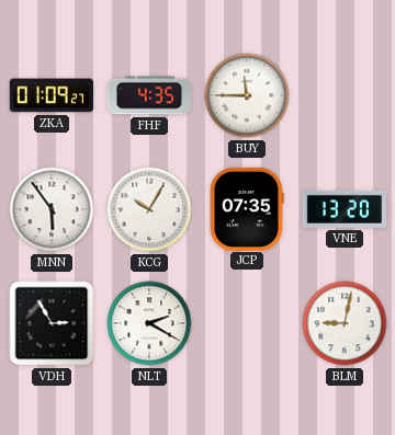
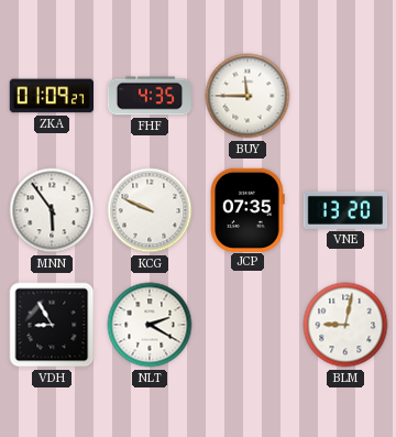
KCG: 10:05 -> 9:49
VDH: 2:55 -> 8:55
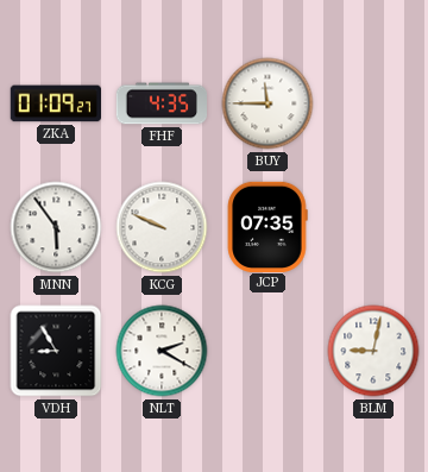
VNE: 13:20 -> none
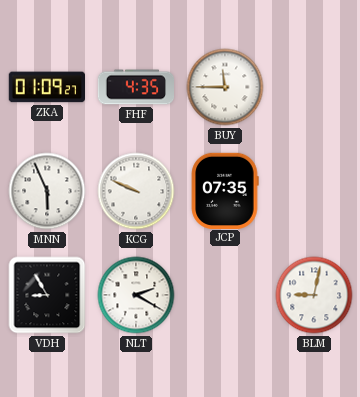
MNN: 5:54 -> 5:56
